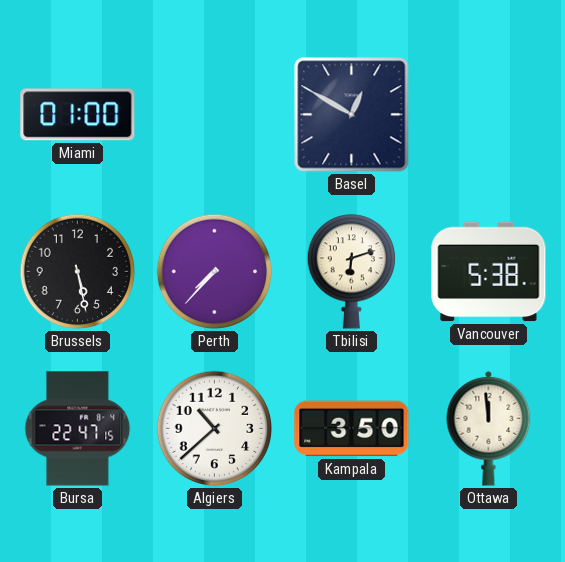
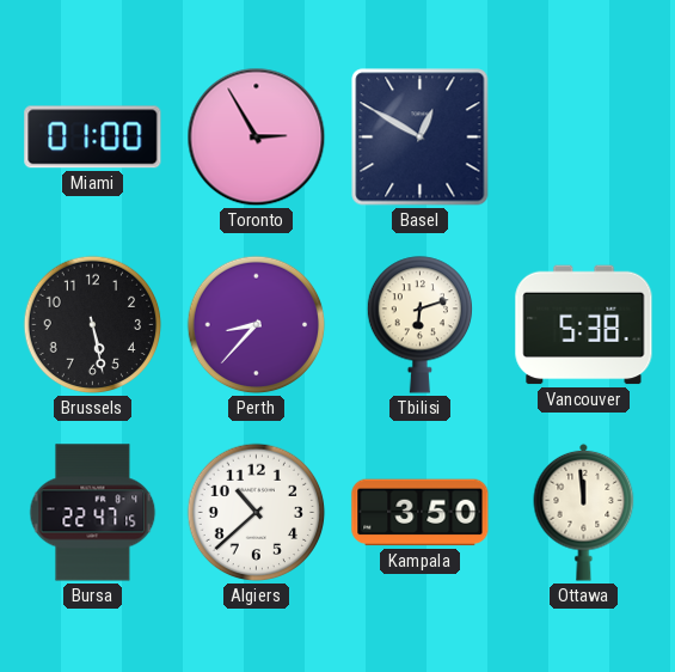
Toronto: none -> 2:55
Perth: 7:37 -> 8:37
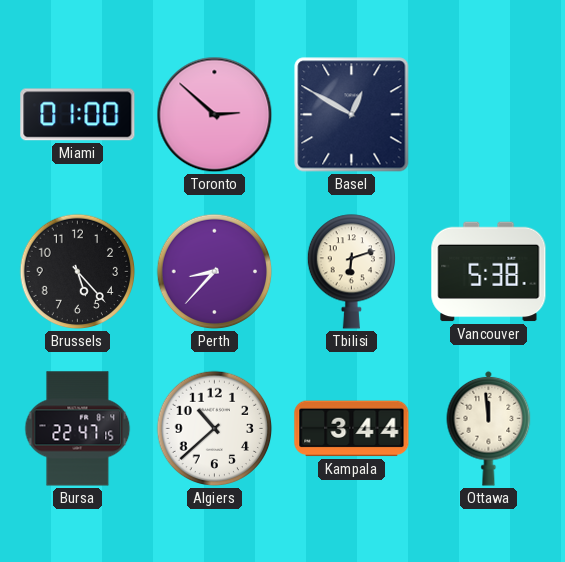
Toronto: 2:55 -> 2:52
Brussels: 5:28 -> 5:23
Kampala: 3:50 -> 3:44
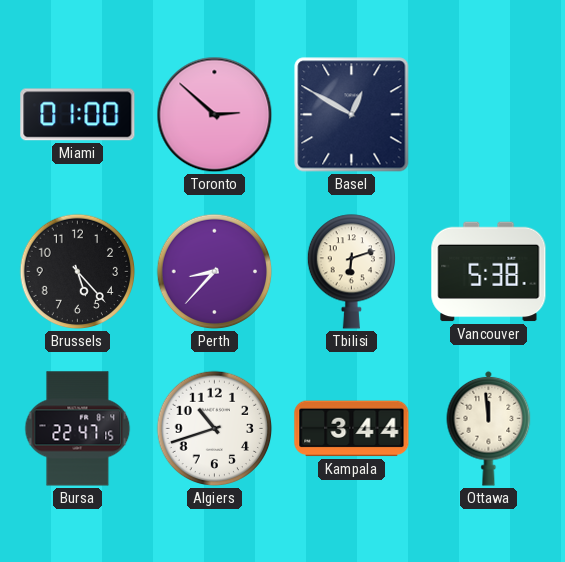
Algiers: 10:38 -> 10:42
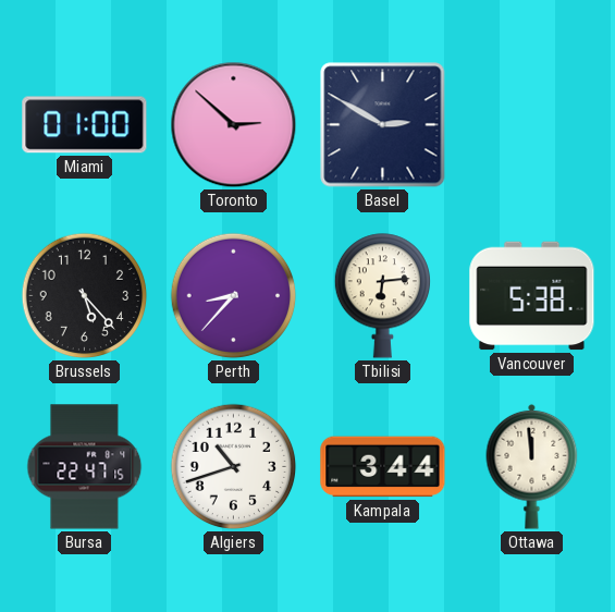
Basel: 12:50 -> 2:50
Tbilisi: 6:12 -> 6:14
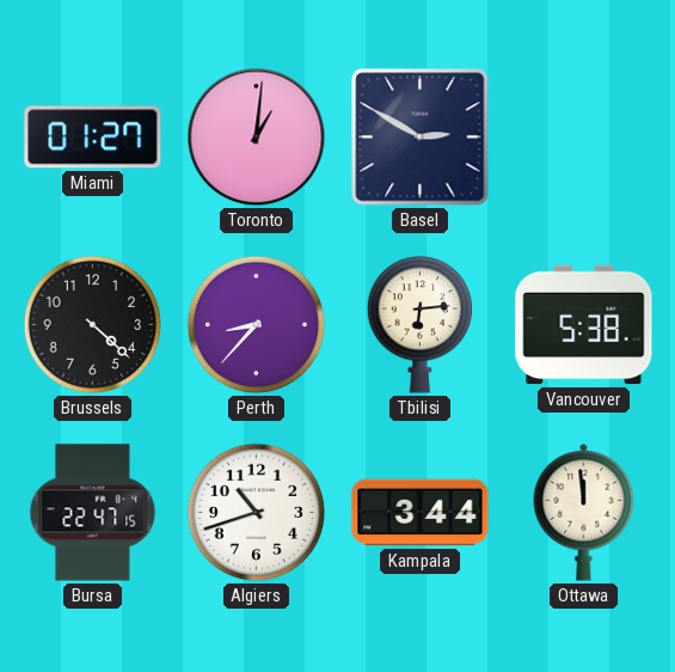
Miami: 01:00 -> 01:27
Toronto: 2:52 -> 1:01
Brussels: 5:23 -> 4:22
